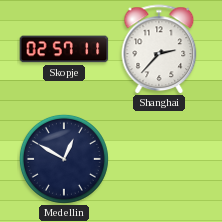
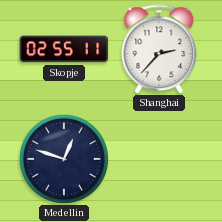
Skopje: 02:57 -> 02:55
Medellin: 12:50 -> 12:48
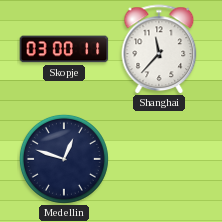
Skopje: 02:55 -> 03:00
Shanghai: 2:37 -> 11:37
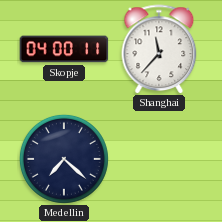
Skopje: 03:00 -> 04:00
Medellin: 12:48 -> 7:22
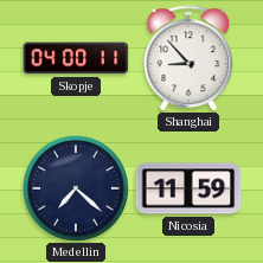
Shanghai: 11:37 -> 8:53
Nicosia: none -> 11:59
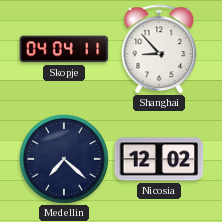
Skopje: 04:00 -> 04:04
Nicosia: 11:59 -> 12:02
